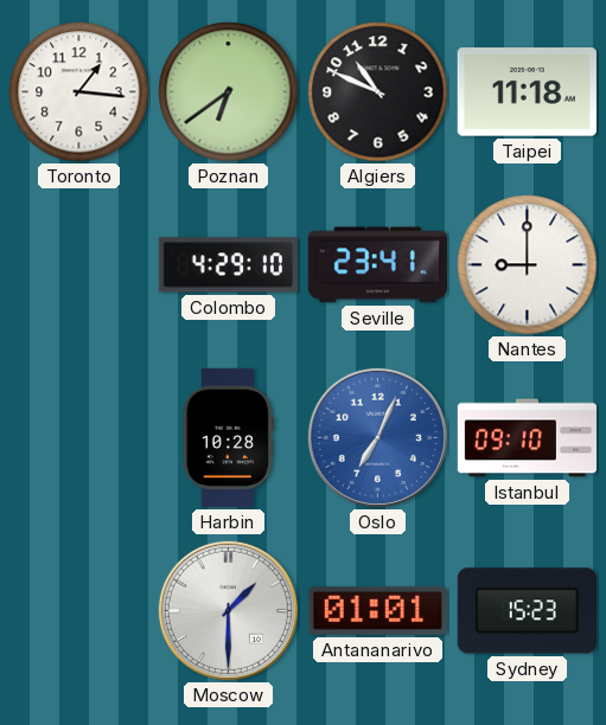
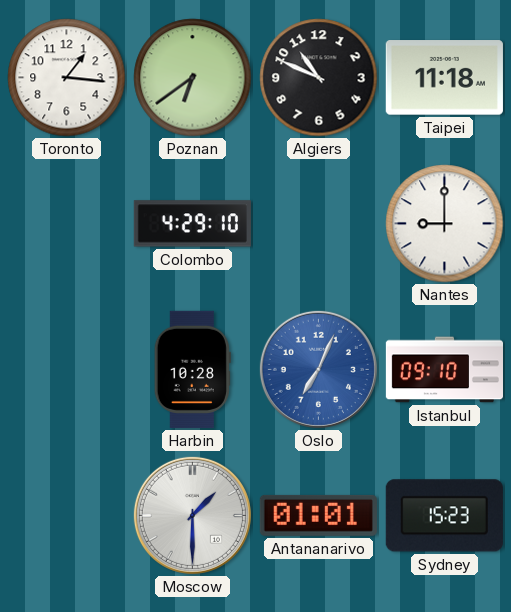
Seville: 23:41 -> none
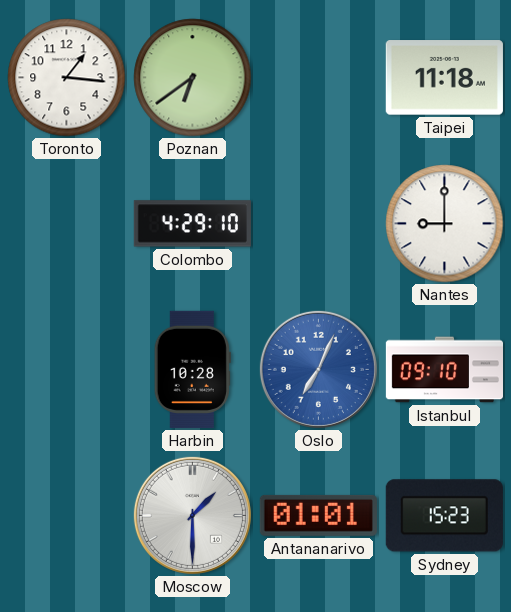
Algiers: 10:49 -> none
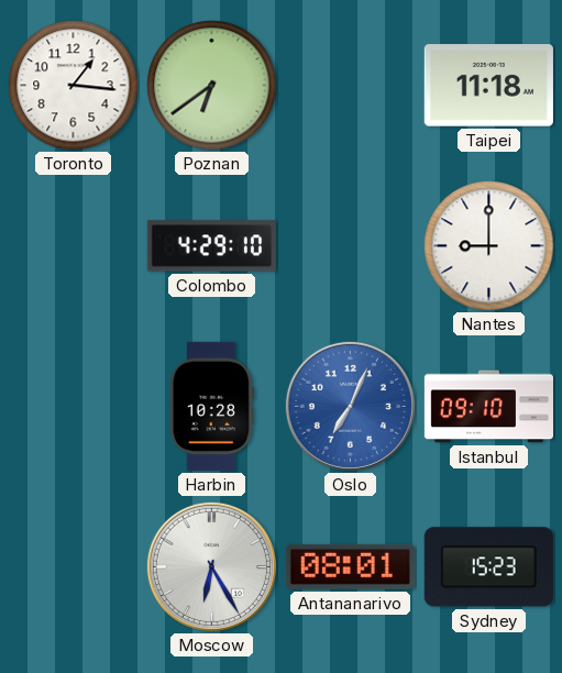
Moscow: 1:30 -> 6:25
Antananarivo: 01:01 -> 08:01
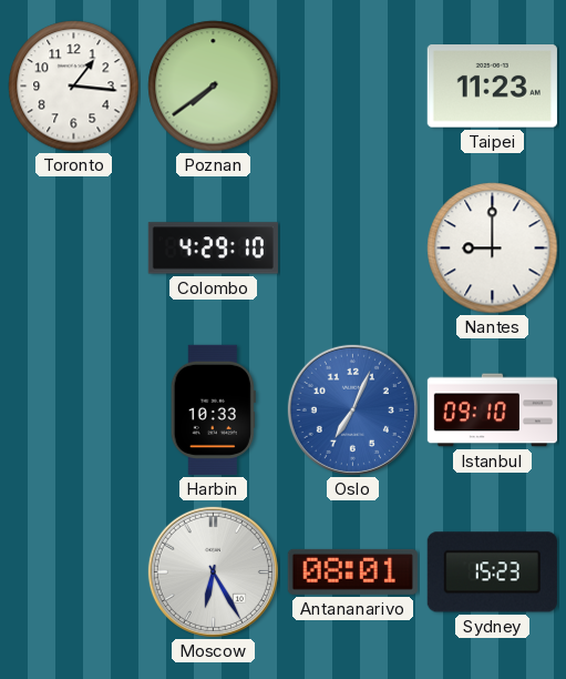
Poznan: 6:39 -> 7:39
Taipei: 11:18 -> 11:23
Harbin: 10:28 -> 10:33
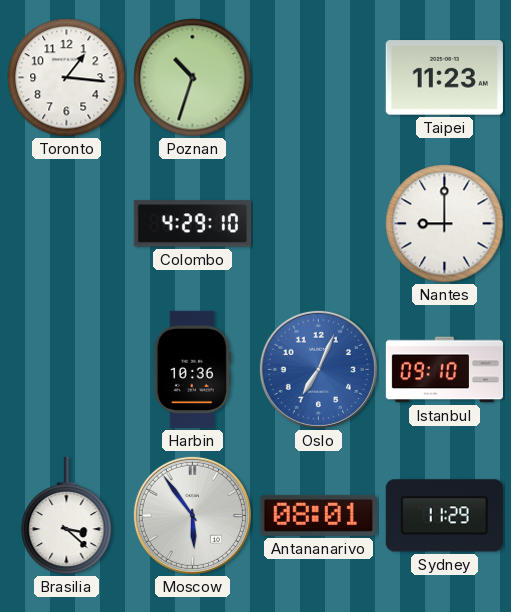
Poznan: 7:39 -> 10:33
Harbin: 10:33 -> 10:36
Brasilia: none -> 3:22
Moscow: 6:25 -> 5:54
Sydney: 15:23 -> 11:29
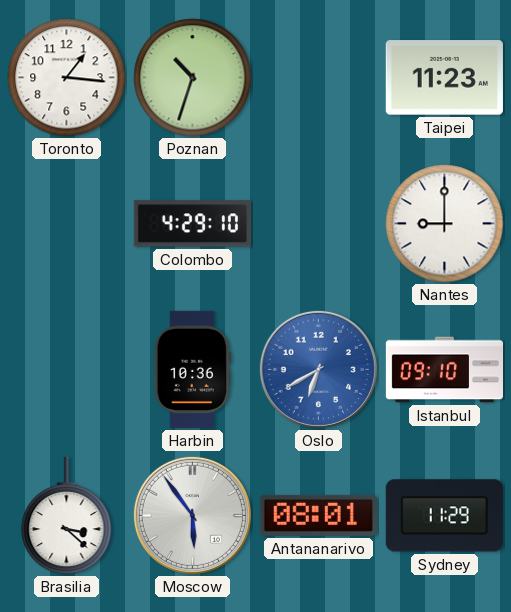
Oslo: 7:04 -> 6:40
